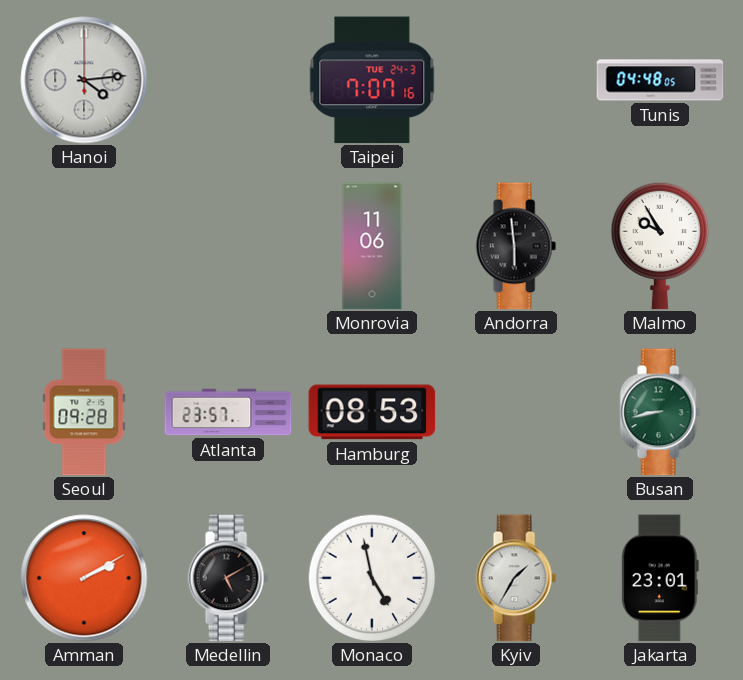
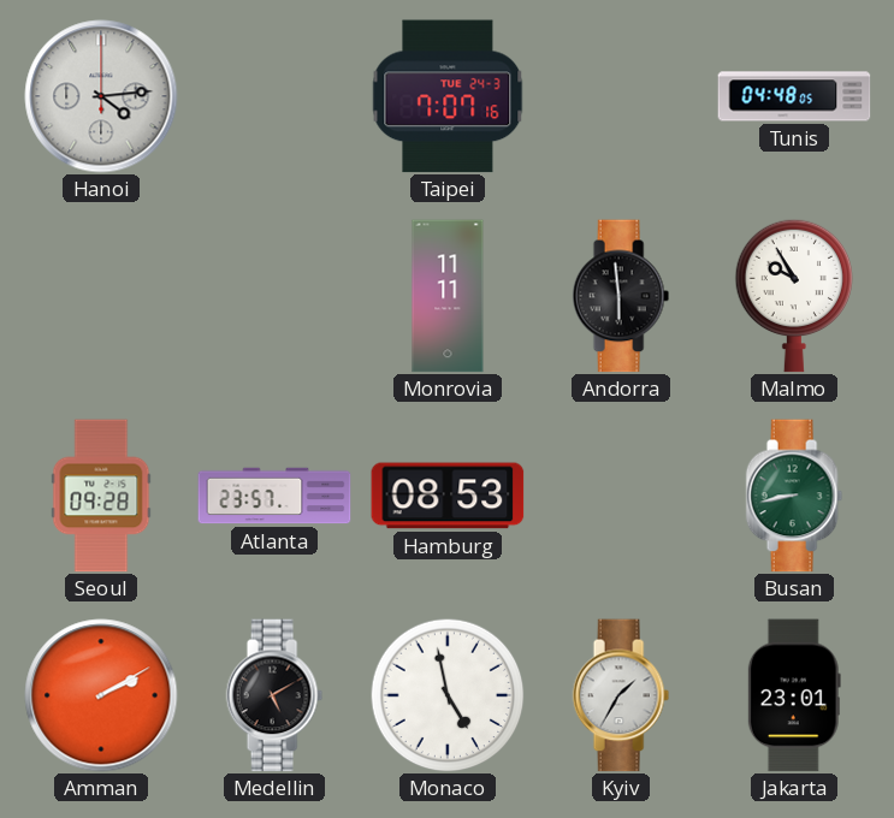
Monrovia: 11:06 -> 11:11
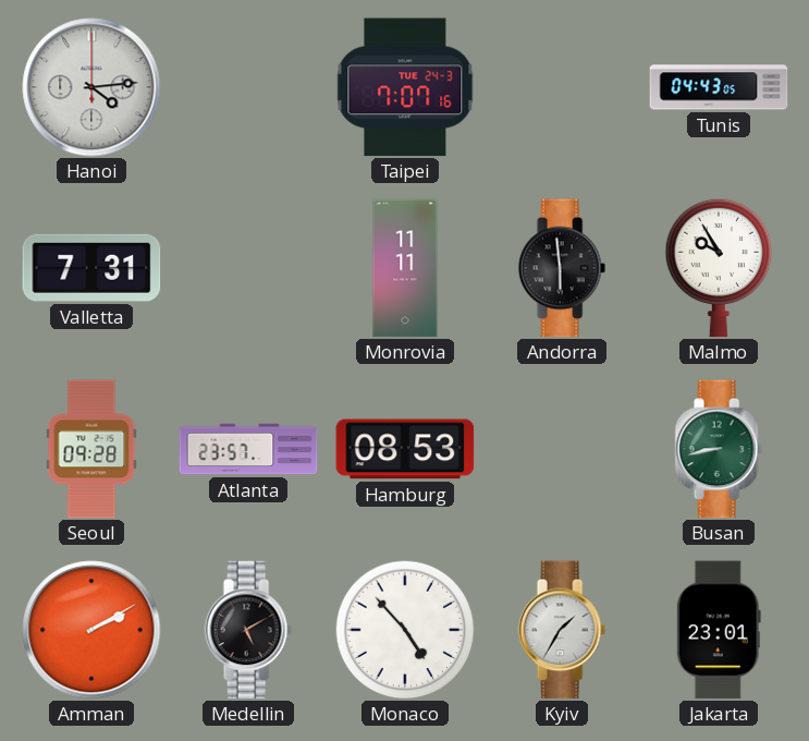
Tunis: 04:48 -> 04:43
Valletta: none -> 7:31
Monaco: 4:58 -> 4:53
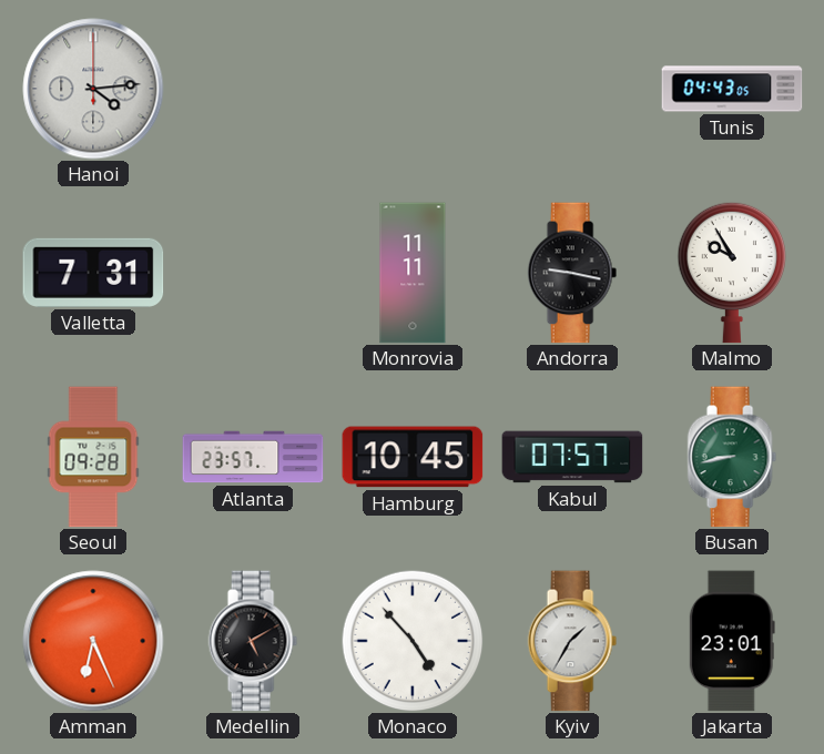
Taipei: 7:07 -> none
Andorra: 5:59 -> 9:17
Hamburg: 08:53 -> 10:45
Kabul: none -> 07:57
Amman: 2:10 -> 6:26
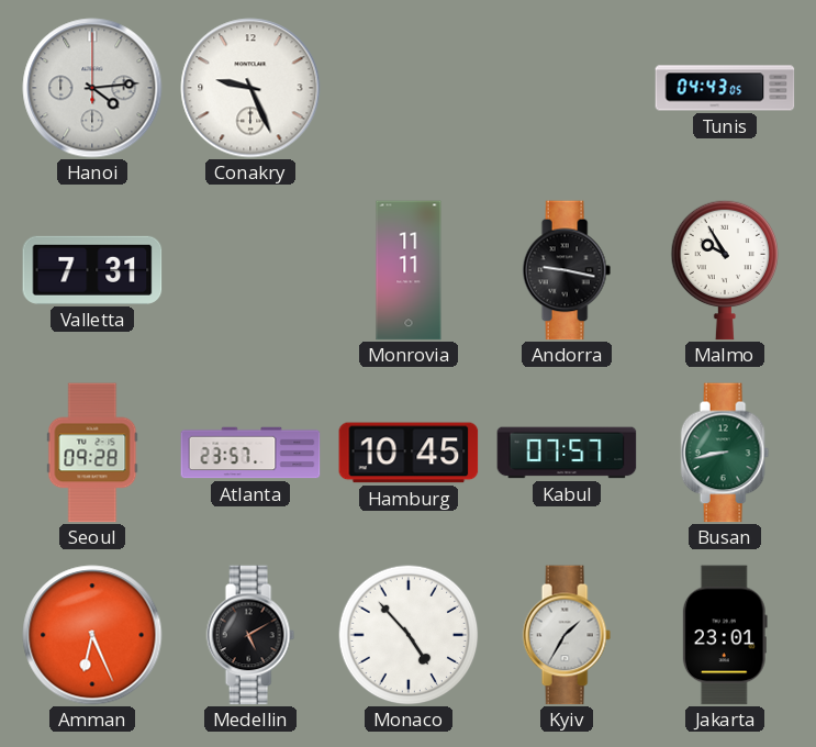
Conakry: none -> 9:26
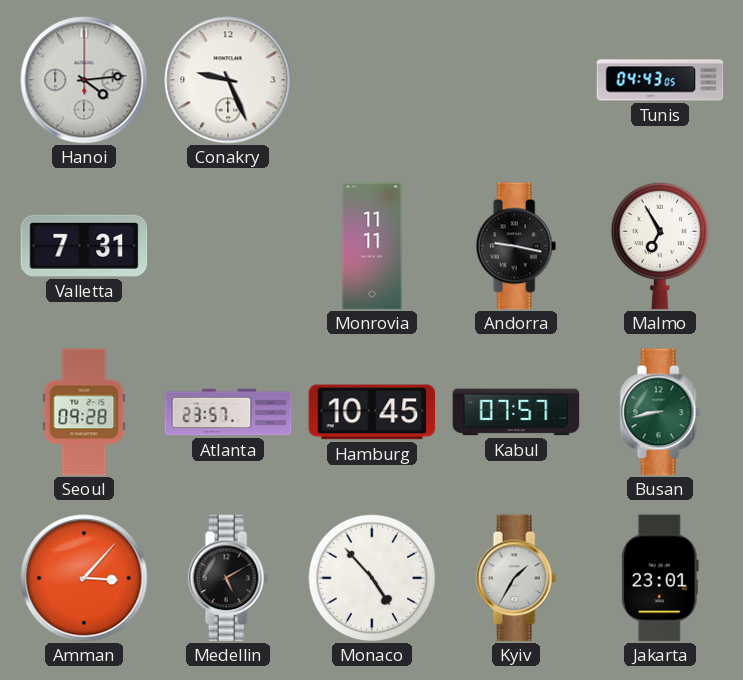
Malmo: 9:55 -> 6:55
Amman: 6:26 -> 3:07
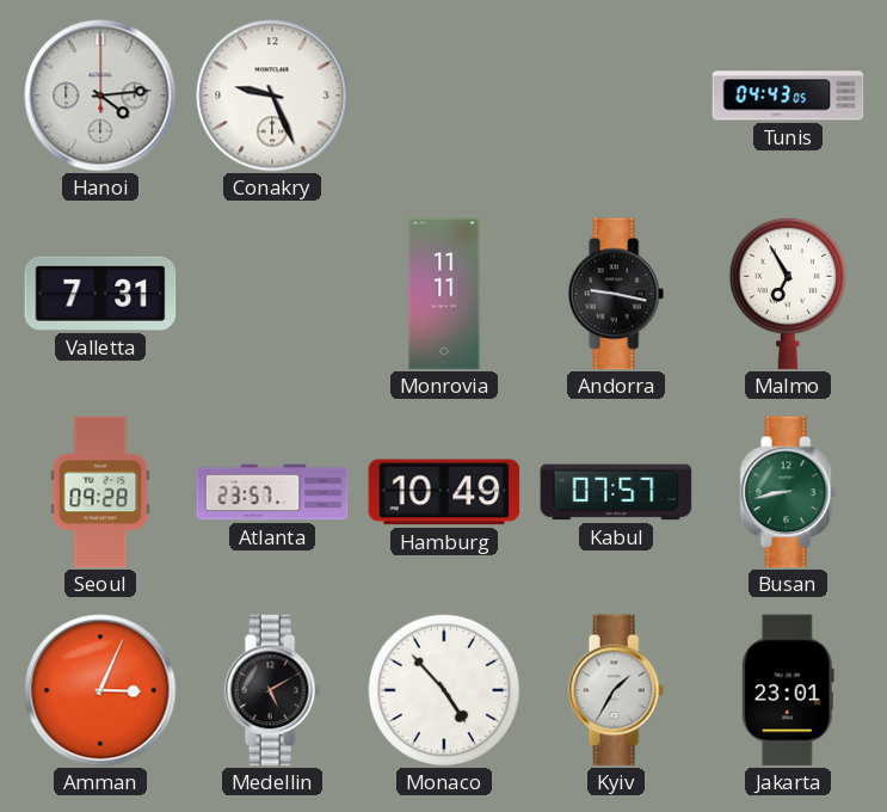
Hamburg: 10:45 -> 10:49
Amman: 3:07 -> 3:04
